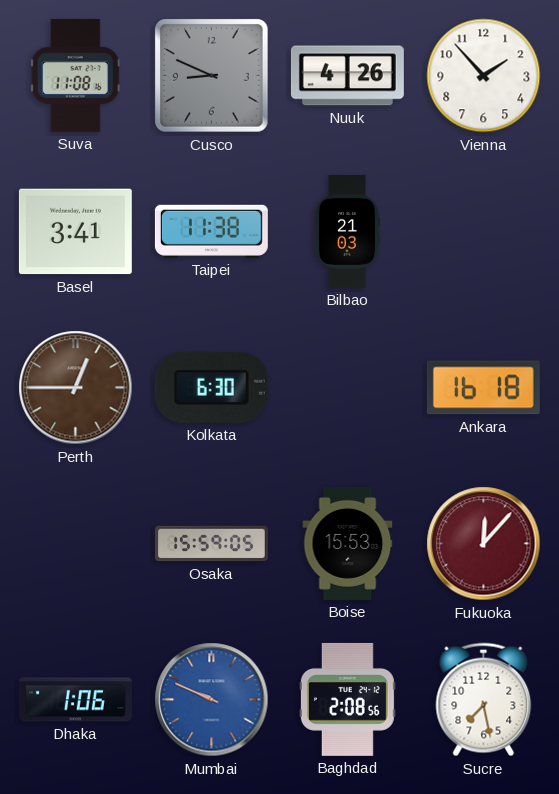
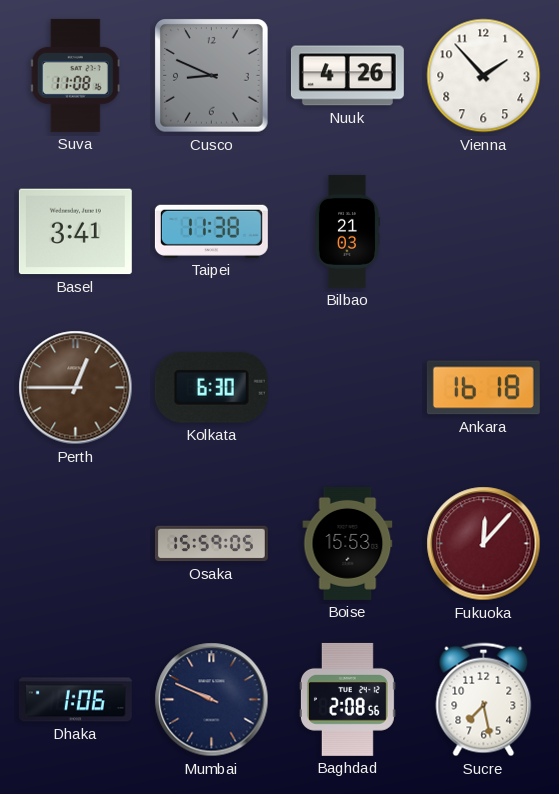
Mumbai dial: blue -> navy
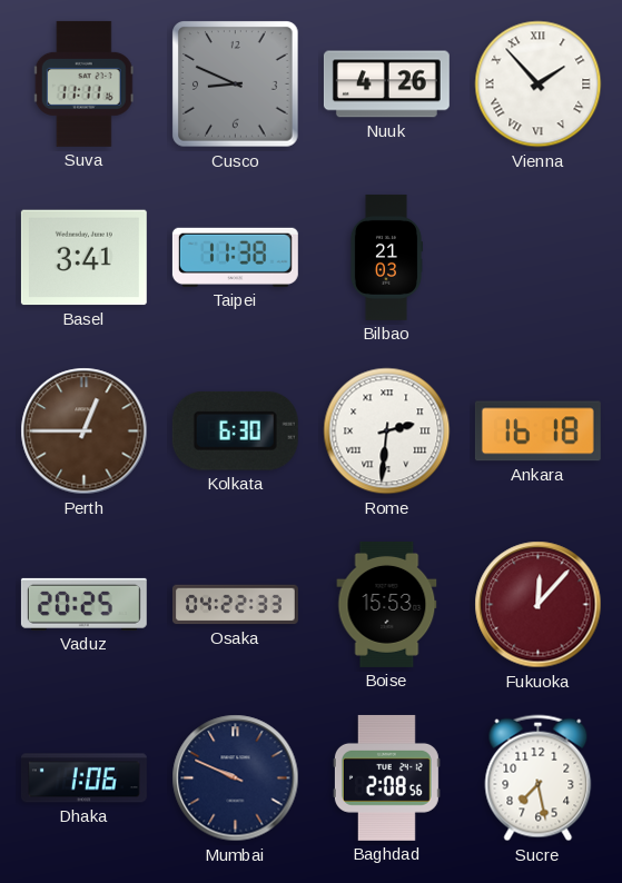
Suva: 11:08 -> 11:11
Vienna numerals: Arabic -> Roman
Rome: none -> 2:31
Vaduz: none -> 20:25
Osaka: 15:59 -> 04:22
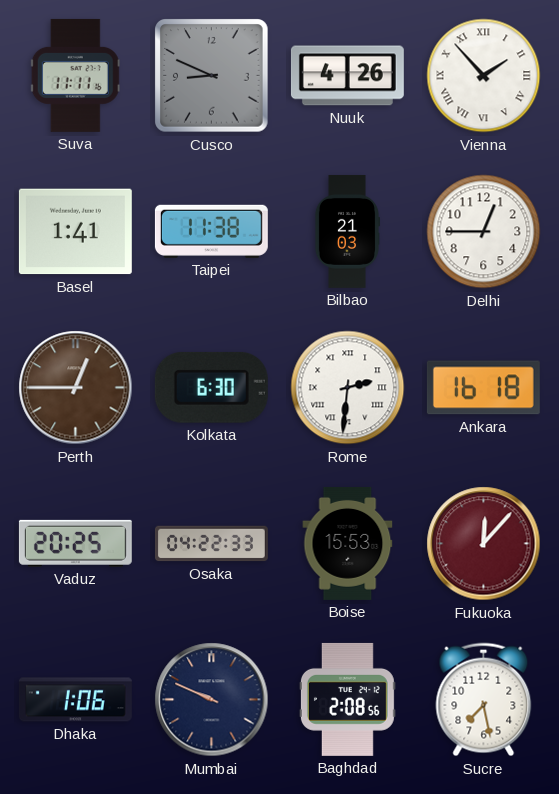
Basel: 3:41 -> 1:41
Delhi: none -> 12:45
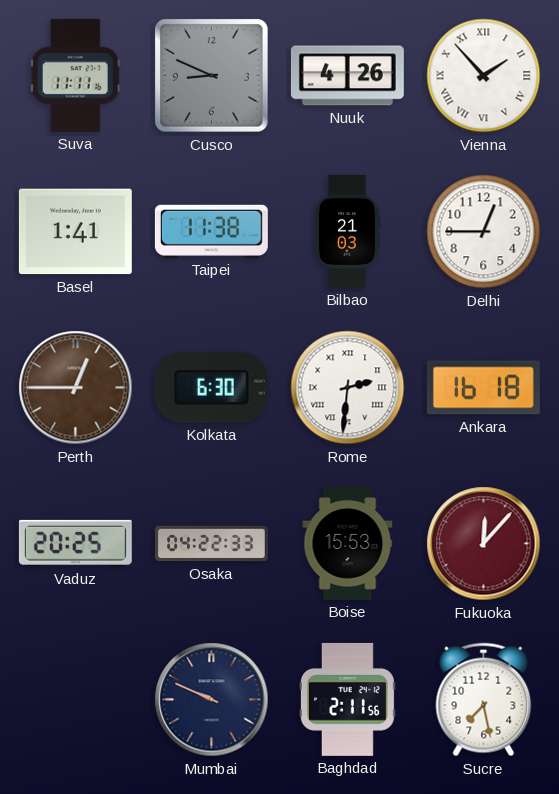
Dhaka: 1:06 -> none
Baghdad: 2:08 -> 2:11
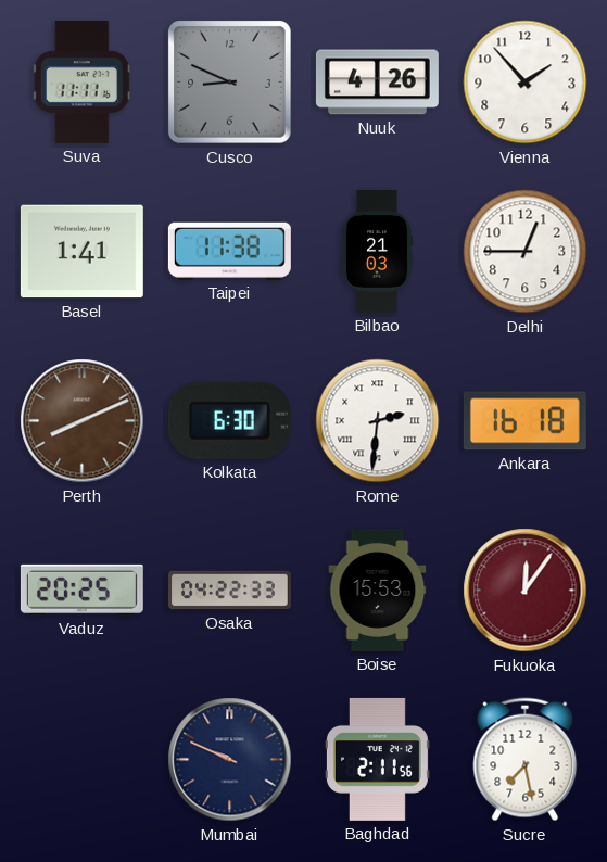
Vienna numerals: Roman -> Arabic
Perth: 12:45 -> 8:11
Fukuoka: 12:07 -> 12:06
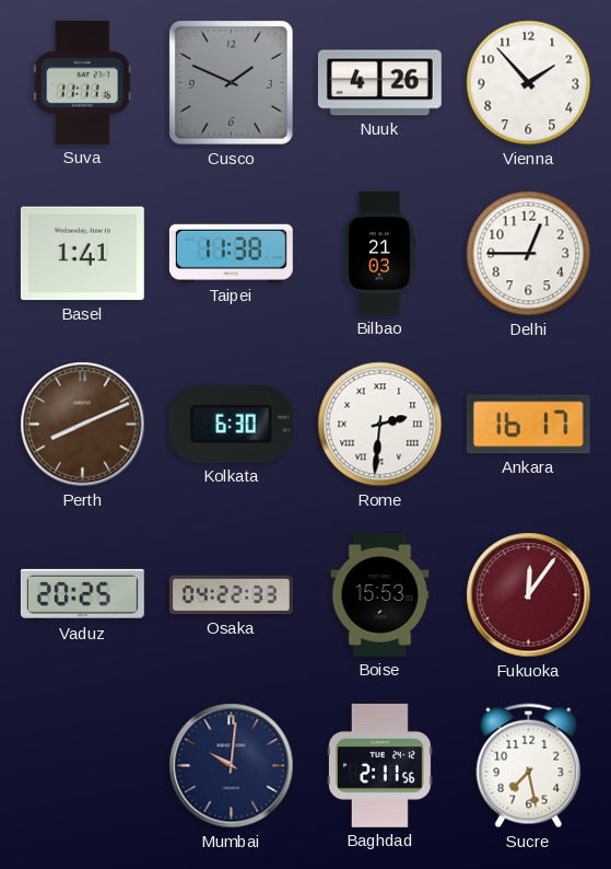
Cusco: 8:49 -> 1:49
Ankara: 16:18 -> 16:17
Mumbai: 9:49 -> 10:01
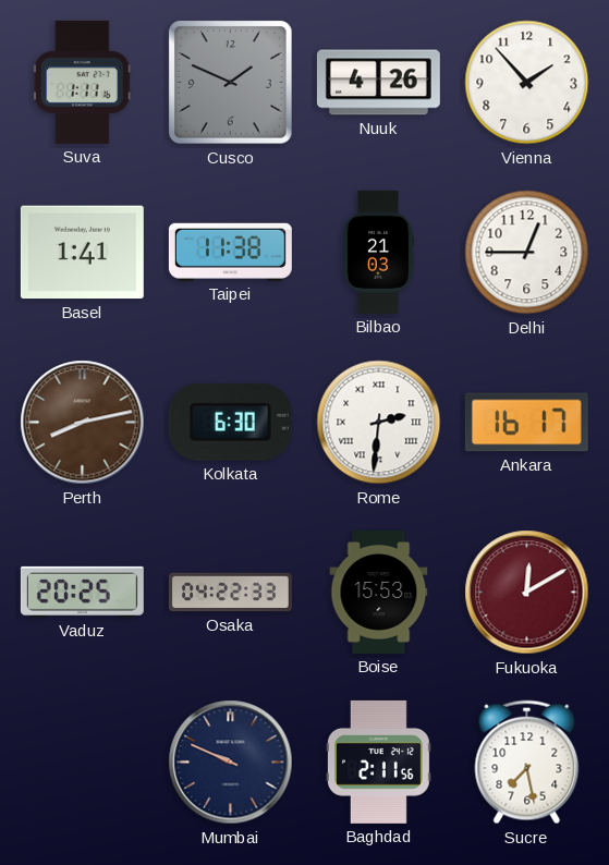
Suva: 11:11 -> 1:11
Perth: 8:11 -> 8:13
Fukuoka: 12:06 -> 12:10
Mumbai: 10:01 -> 9:49
